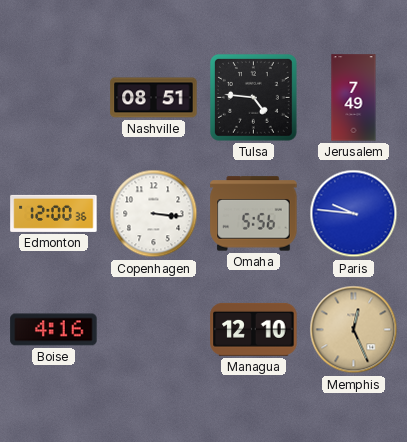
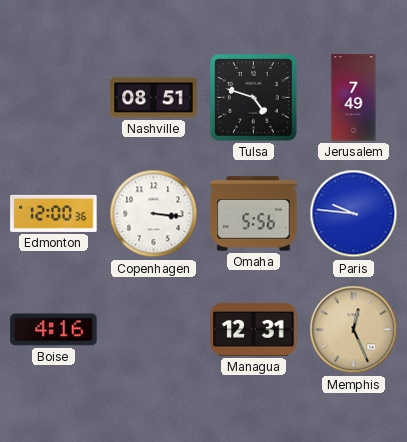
Tulsa: 4:46 -> 4:48
Managua: 12:10 -> 12:31
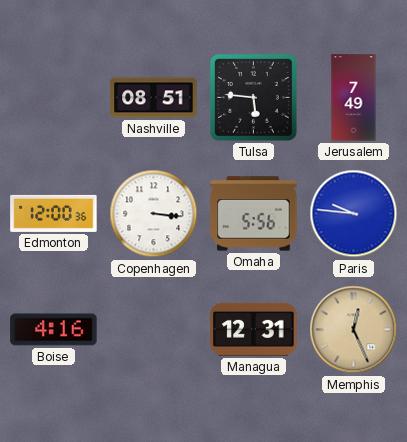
Tulsa: 4:48 -> 5:46
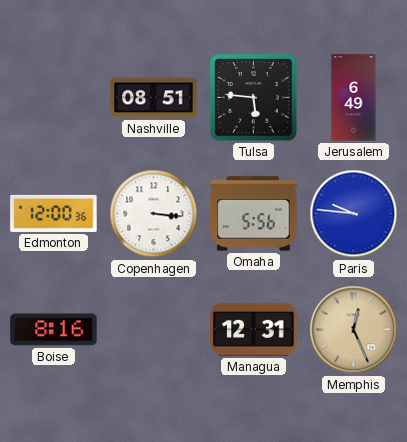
Jerusalem: 7:49 -> 6:49
Boise: 4:16 -> 8:16
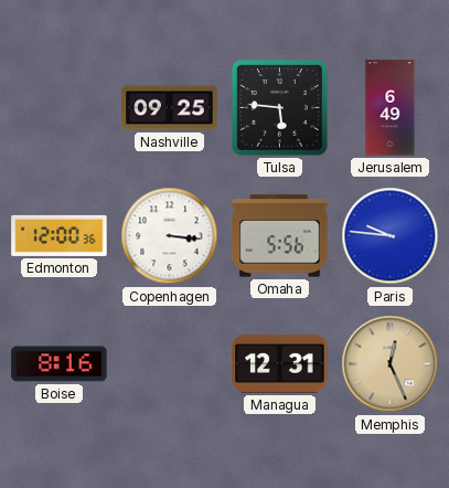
Nashville: 08:51 -> 09:25
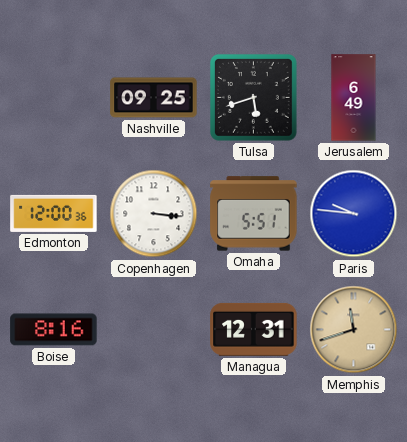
Tulsa: 5:46 -> 5:42
Omaha: 5:56 -> 5:51
Memphis: 12:26 -> 11:42
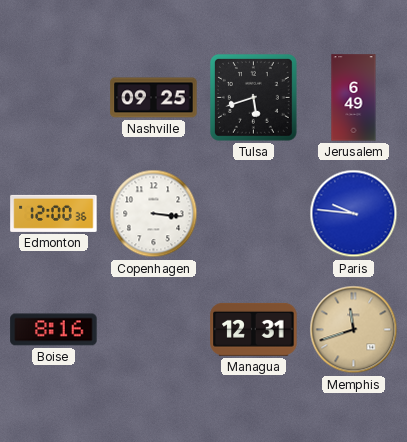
Omaha: 5:51 -> none
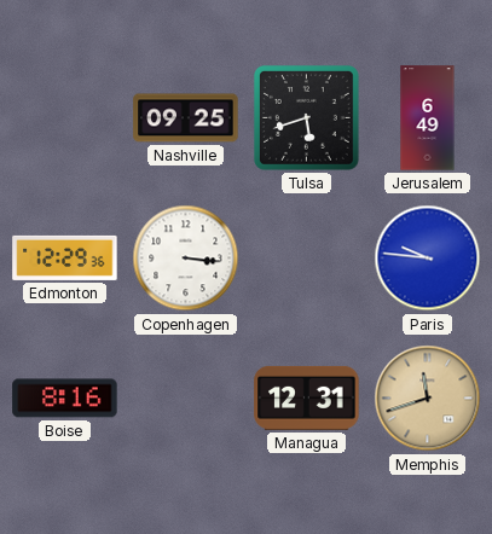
Edmonton: 12:00 -> 12:29
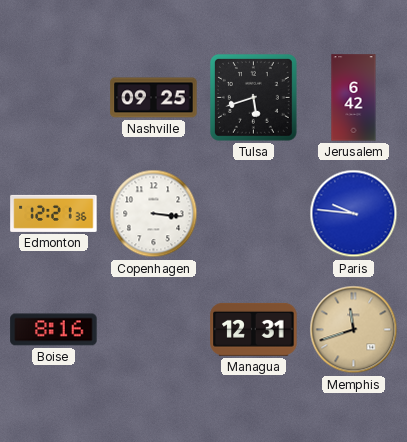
Jerusalem: 6:49 -> 6:42
Edmonton: 12:29 -> 12:21
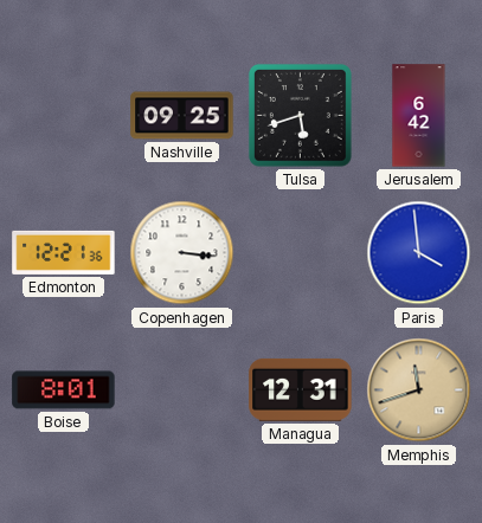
Paris: 9:46 -> 3:59
Boise: 8:16 -> 8:01
